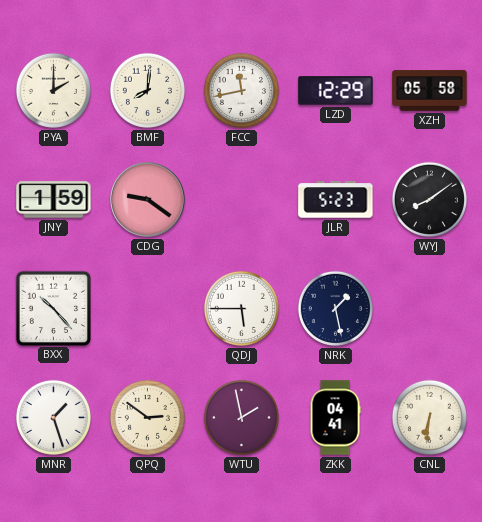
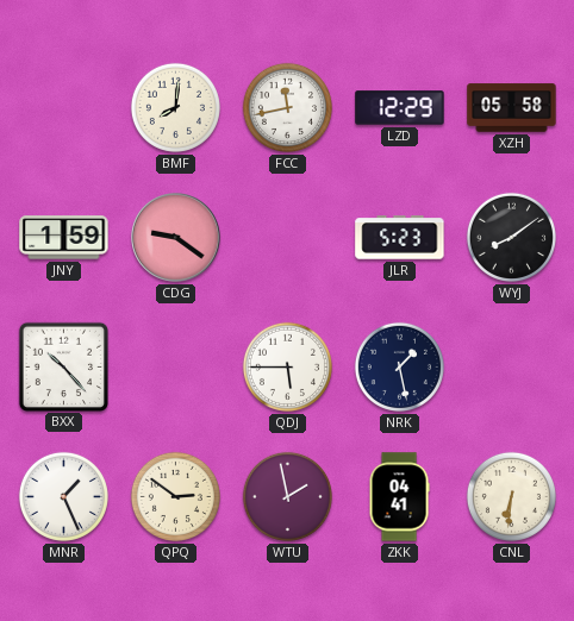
PYA: 2:00 -> none
MNR: 1:27 -> 1:26
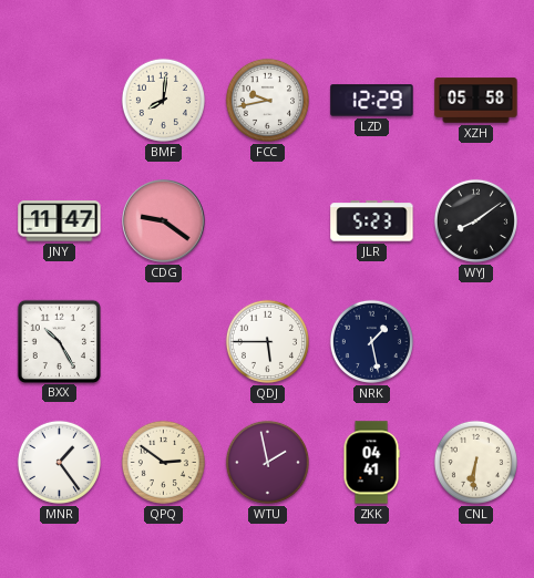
FCC: 11:43 -> 9:43
JNY: 1:59 -> 11:47
BXX: 10:23 -> 10:25
MNR: 1:26 -> 1:24
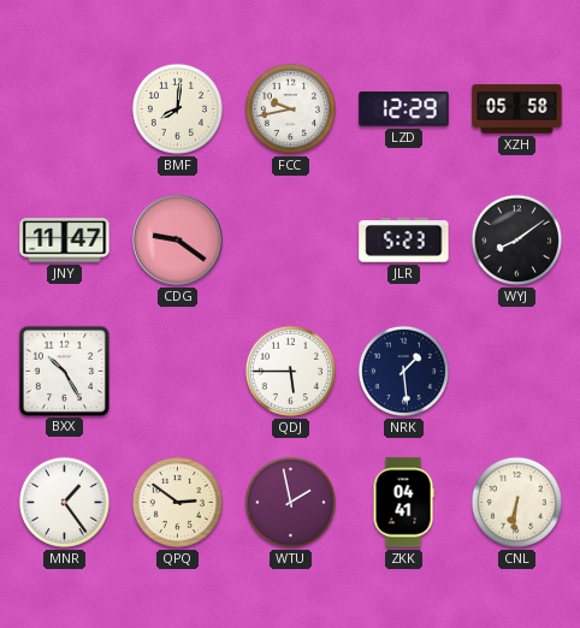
NRK: 1:28 -> 1:29
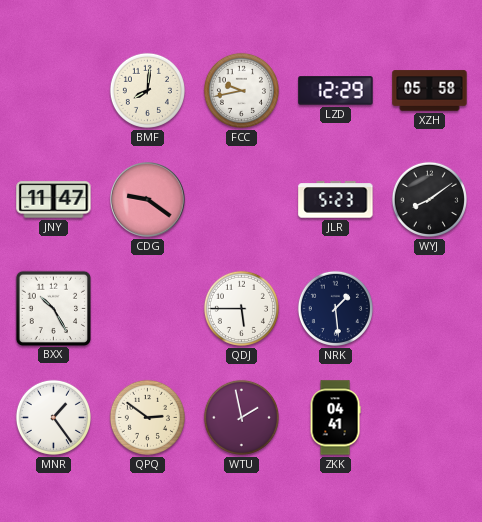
CNL: 6:31 -> none
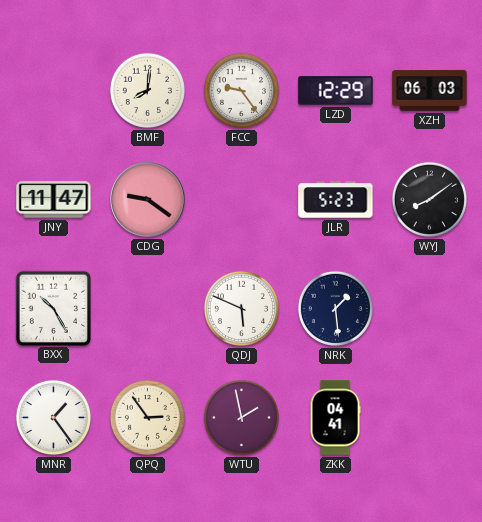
FCC: 9:43 -> 9:24
XZH: 05:58 -> 06:03
QDJ: 5:45 -> 5:49
QPQ: 2:51 -> 2:54
